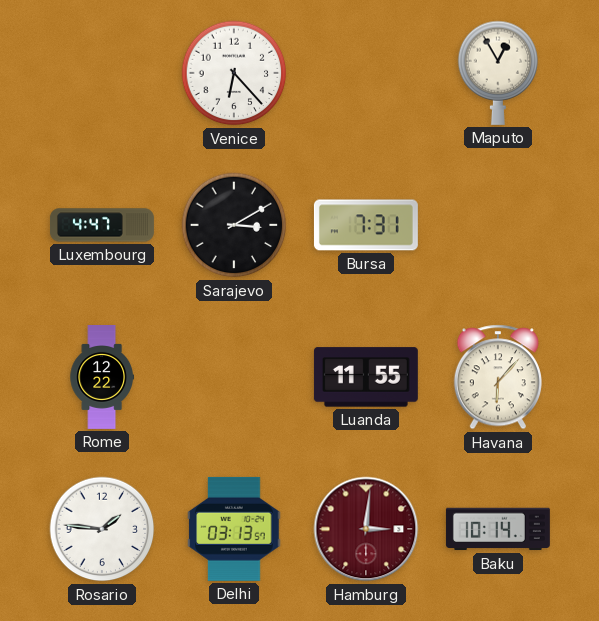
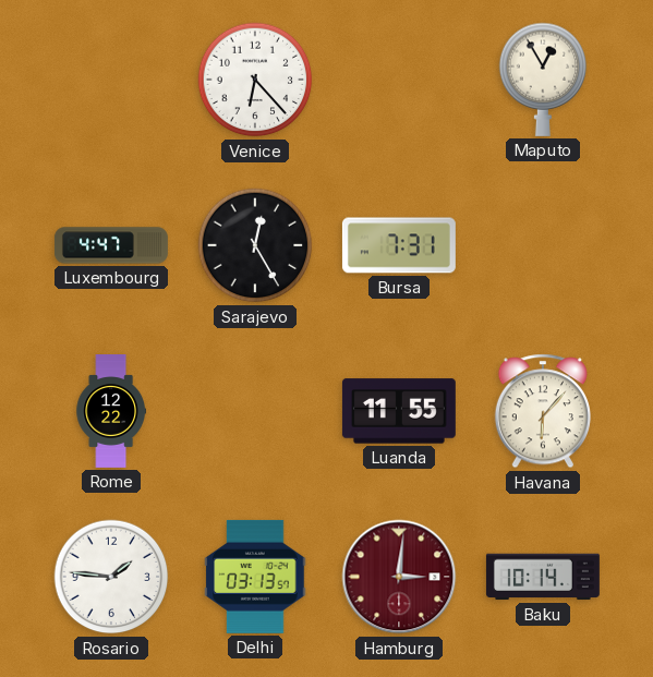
Sarajevo: 3:10 -> 12:25
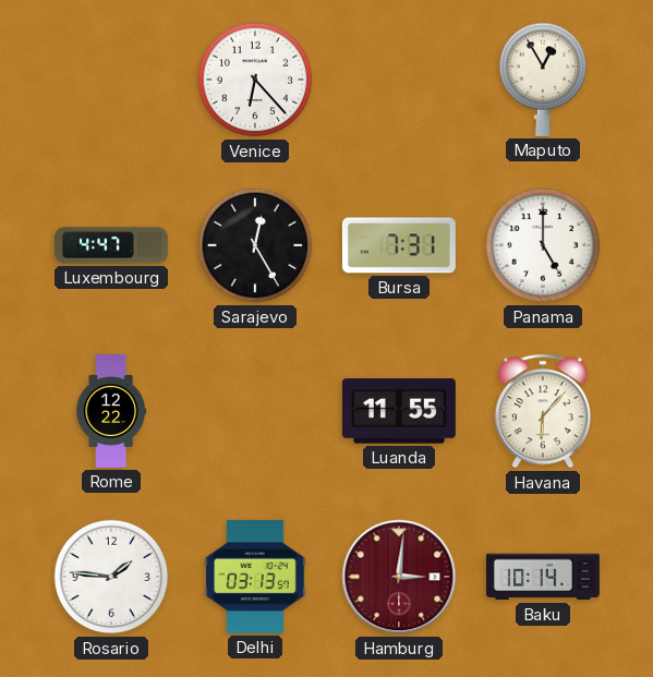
Panama: none -> 5:00
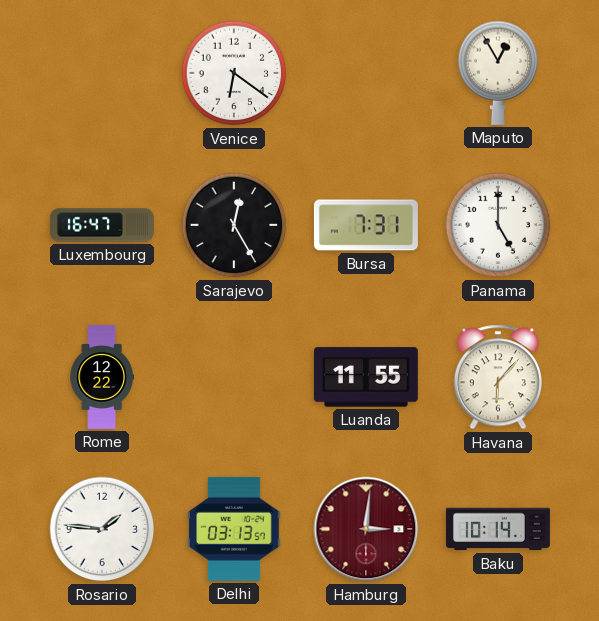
Venice: 6:23 -> 6:21
Luxembourg: 4:47 -> 16:47
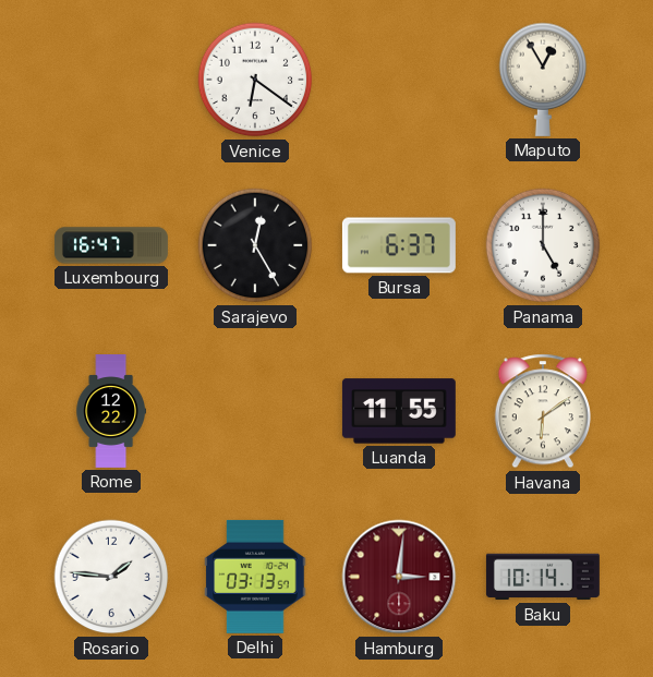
Bursa: 7:31 -> 6:37
Havana: 6:07 -> 6:09
